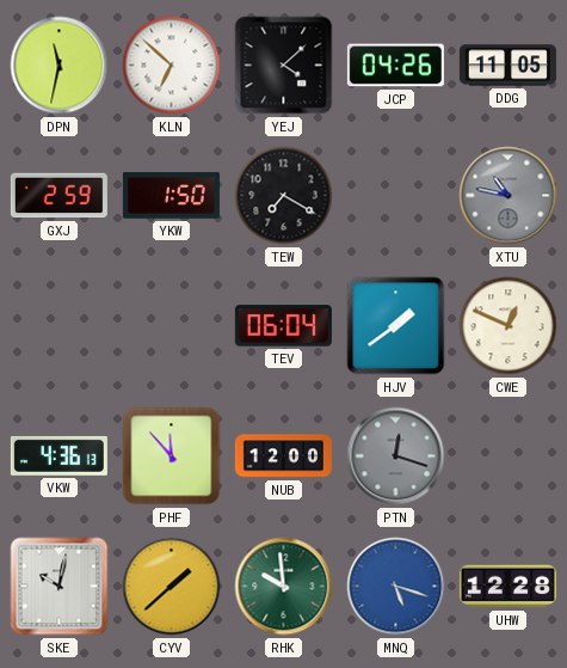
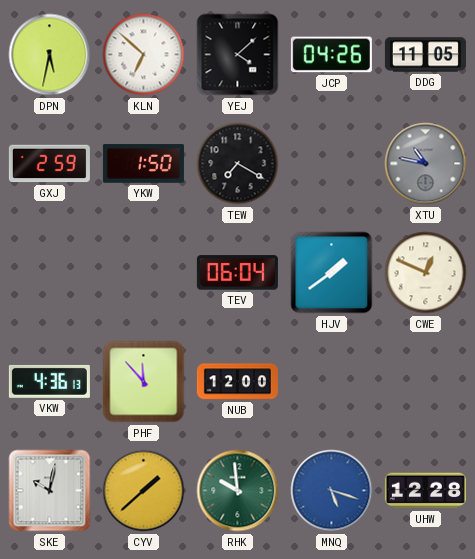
DPN: 11:32 -> 5:32
PTN: 12:18 -> none
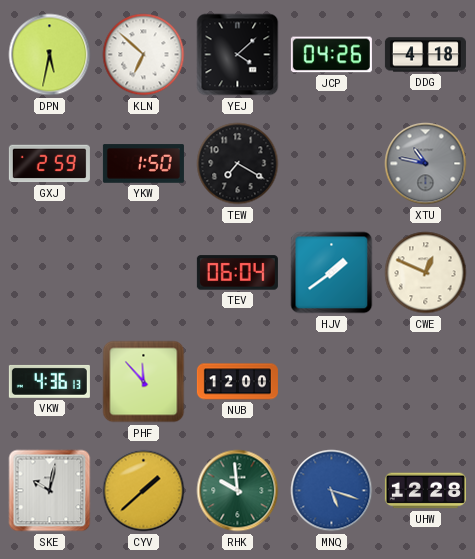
DDG: 11:05 -> 4:18
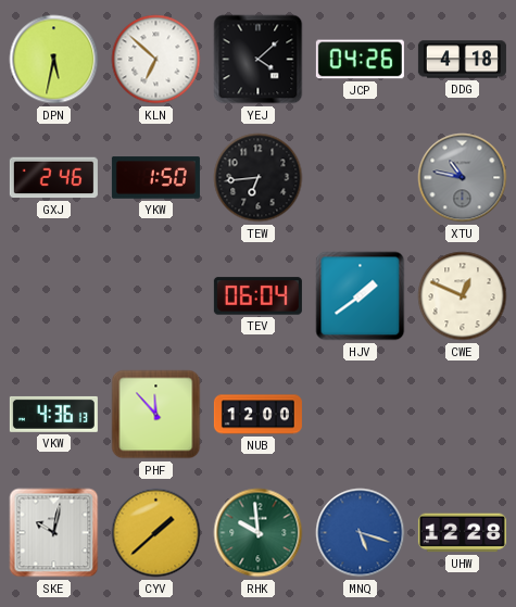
GXJ: 2:59 -> 2:46
TEW: 7:20 -> 6:44
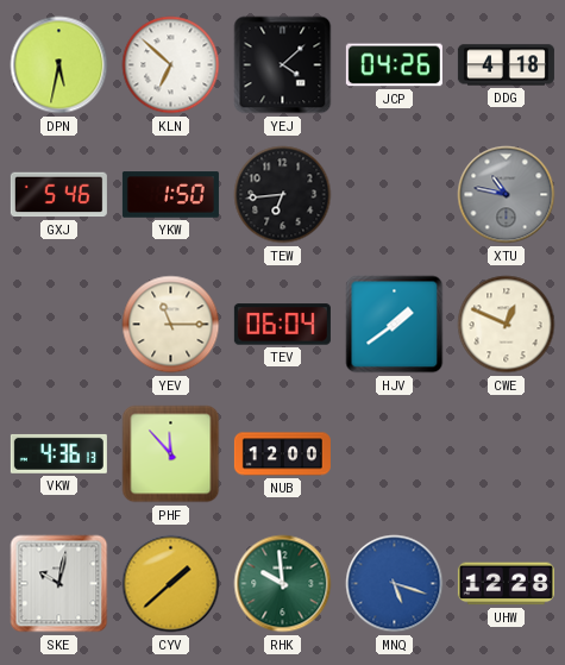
GXJ: 2:46 -> 5:46
YEV: none -> 11:15
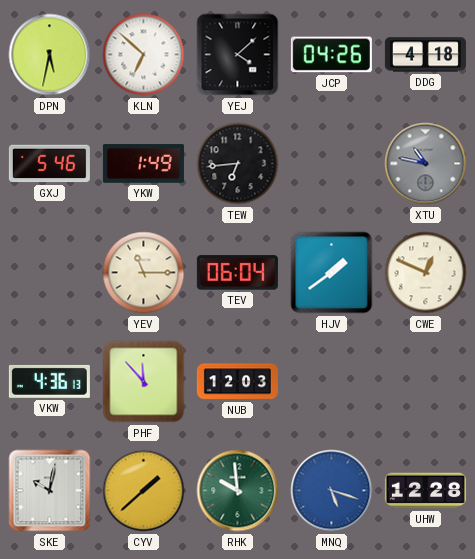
YKW: 1:50 -> 1:49
NUB: 12:00 -> 12:03
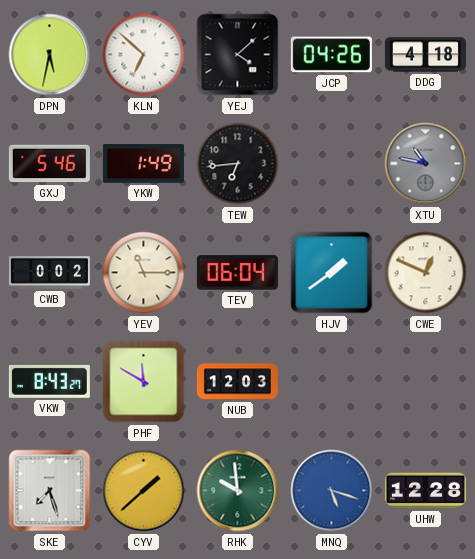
CWB: none -> 0:02
VKW: 4:36 -> 8:43
PHF: 11:53 -> 11:50
SKE: 10:02 -> 7:27
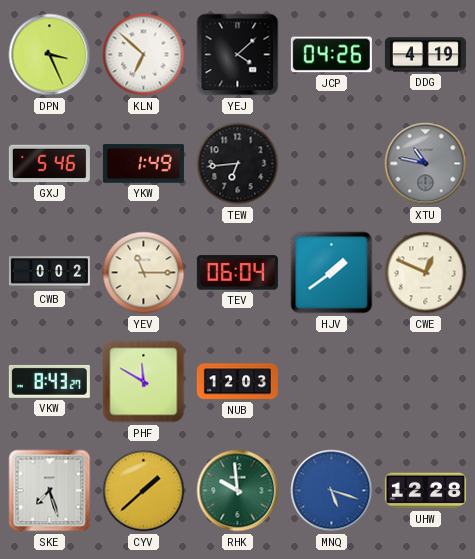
DPN: 5:32 -> 3:26
DDG: 4:18 -> 4:19
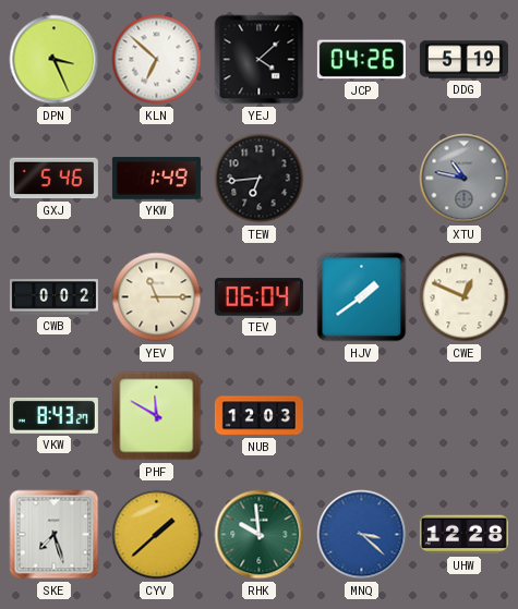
DDG: 4:19 -> 5:19
MNQ: 5:18 -> 3:22
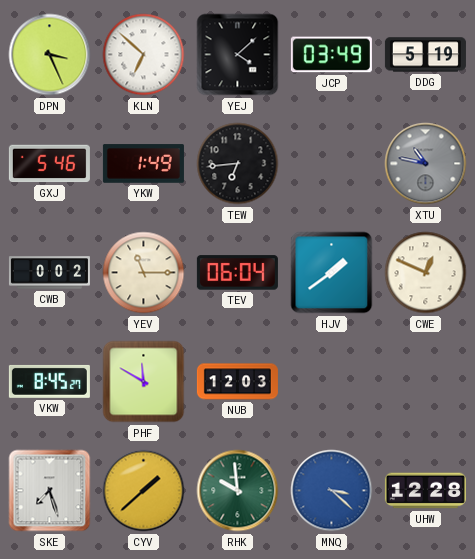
JCP: 04:26 -> 03:49
VKW: 8:43 -> 8:45
